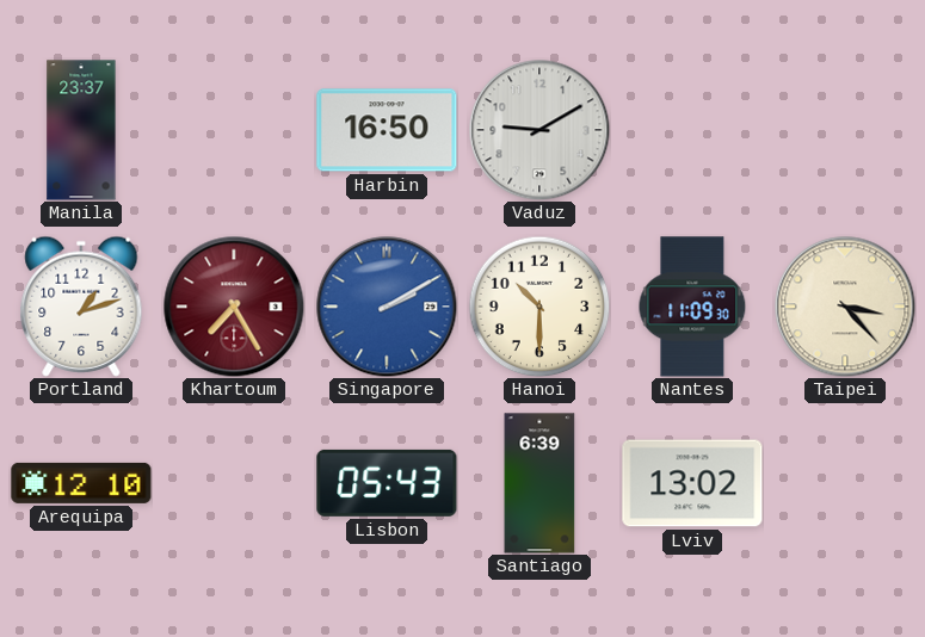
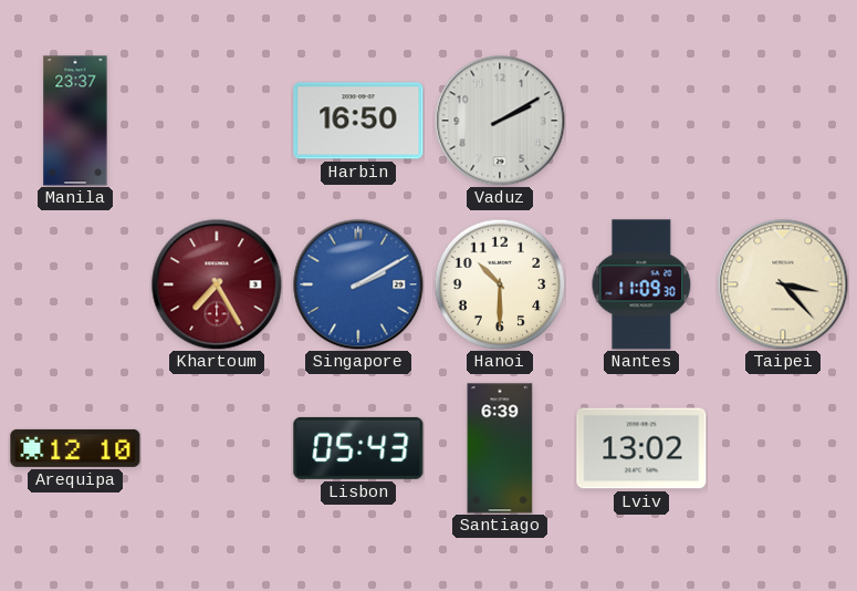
Vaduz: 9:10 -> 2:10
Portland: 1:12 -> none
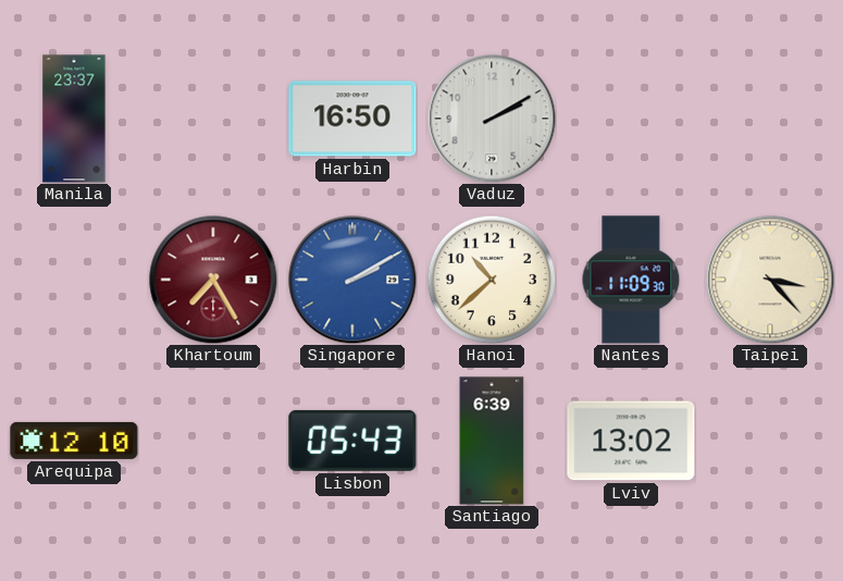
Hanoi: 10:30 -> 10:38
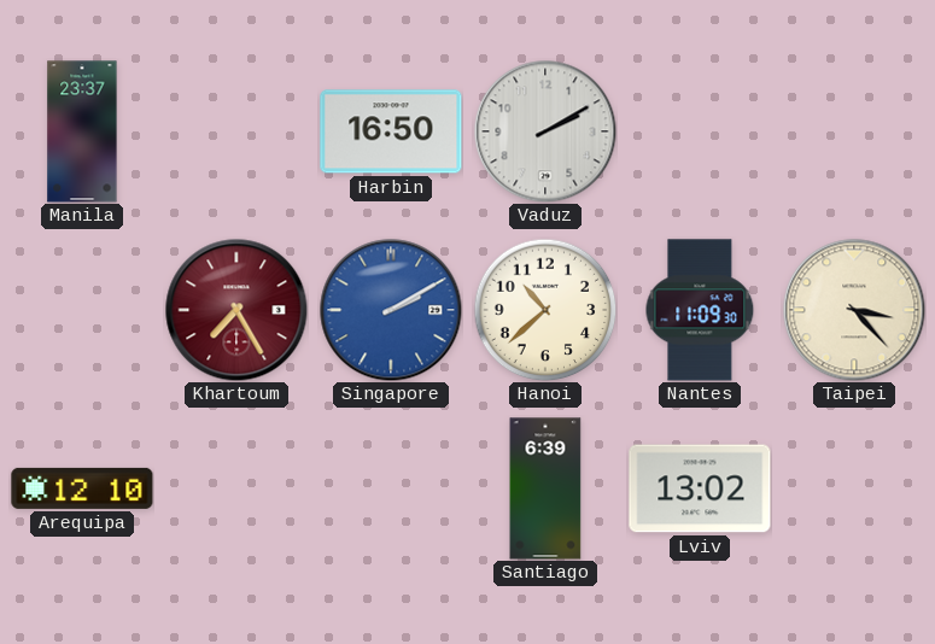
Lisbon: 05:43 -> none
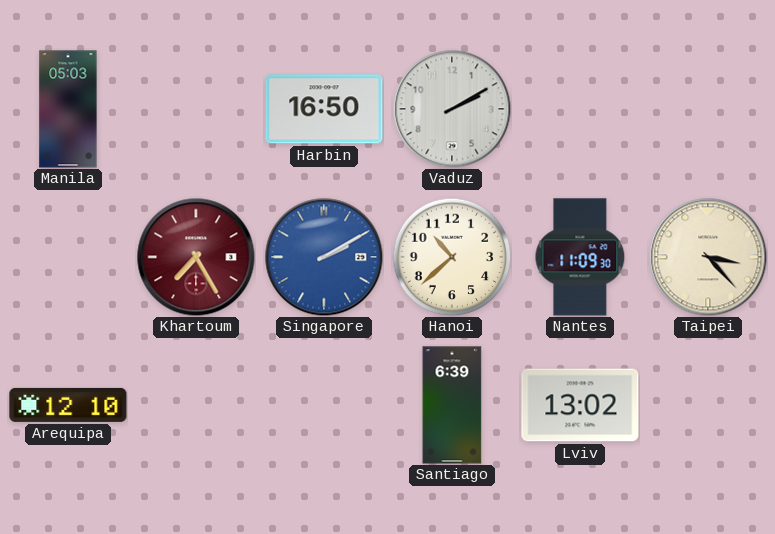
Manila: 23:37 -> 05:03
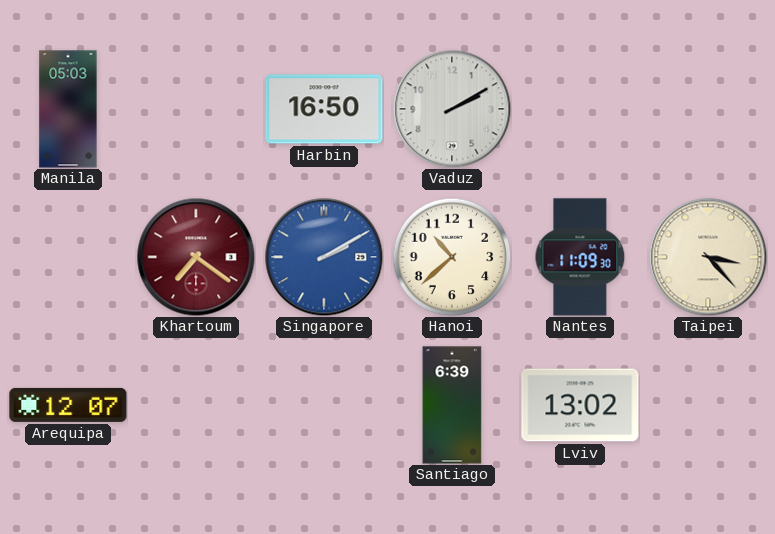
Khartoum: 7:25 -> 7:21
Arequipa: 12:10 -> 12:07
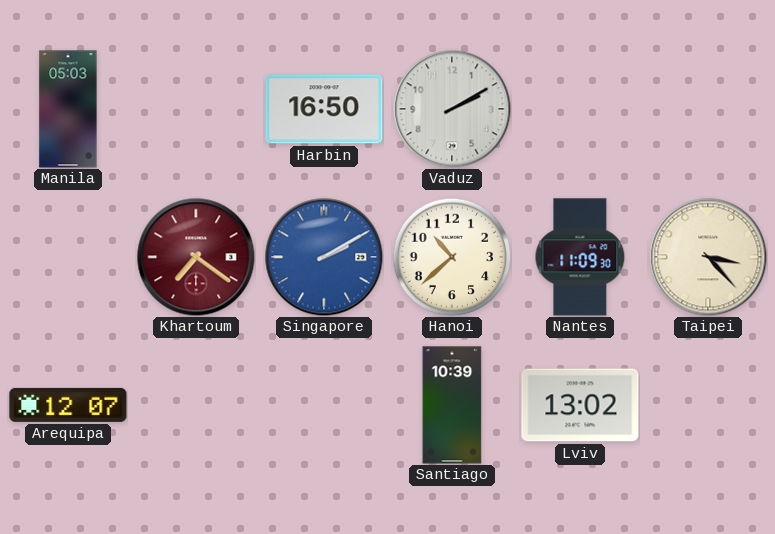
Santiago: 6:39 -> 10:39
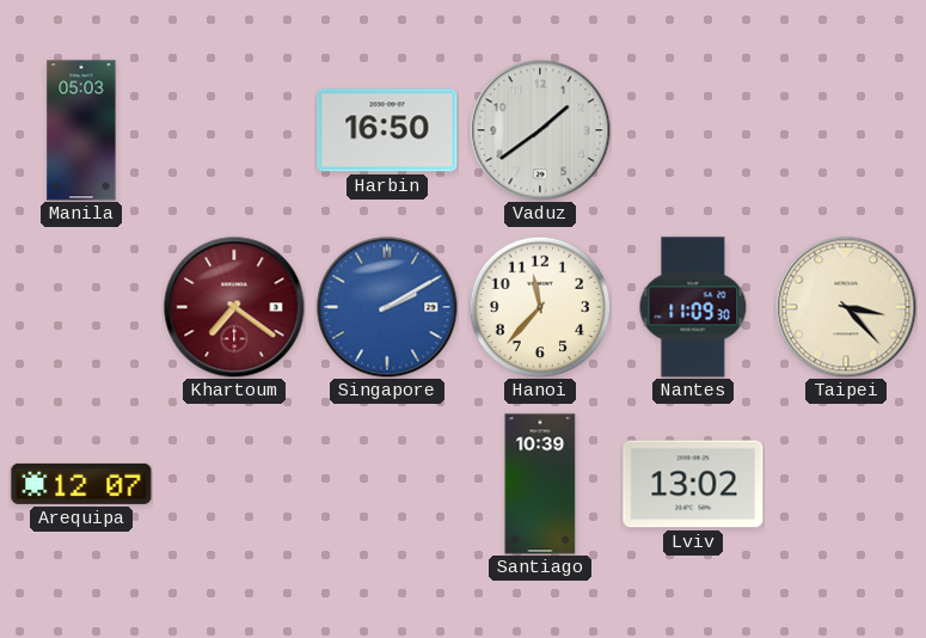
Vaduz: 2:10 -> 1:39
Hanoi: 10:38 -> 11:37
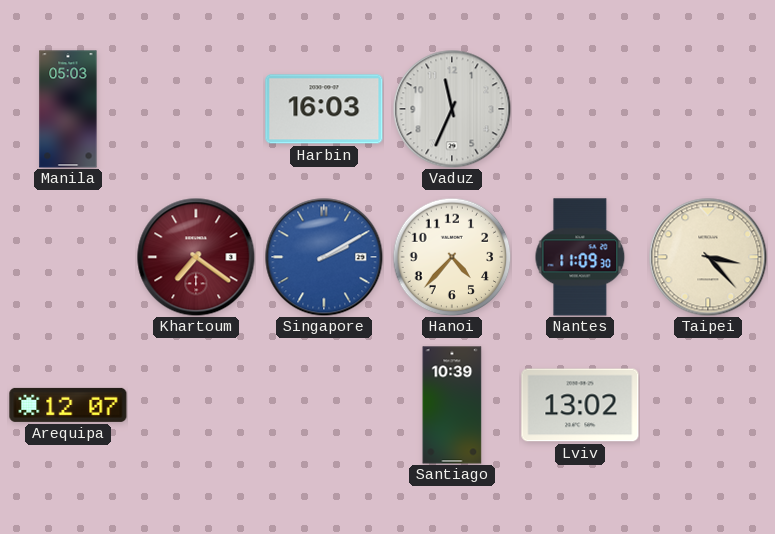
Harbin: 16:50 -> 16:03
Vaduz: 1:39 -> 11:34
Hanoi: 11:37 -> 4:37
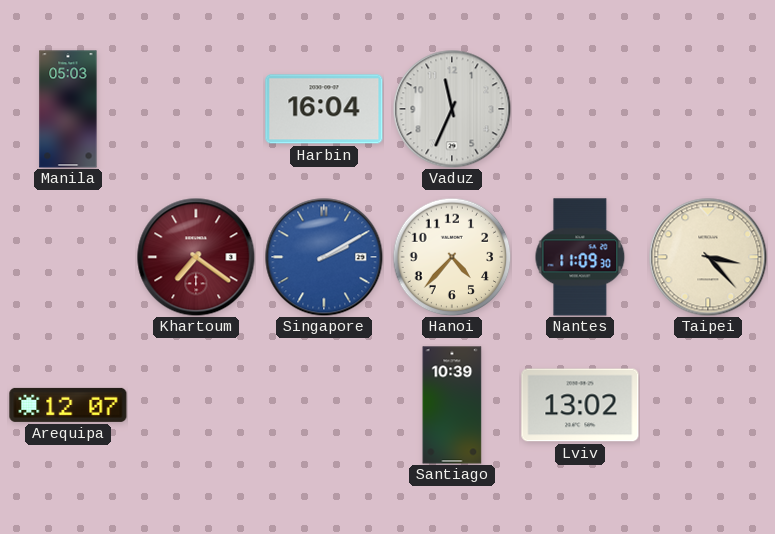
Harbin: 16:03 -> 16:04
